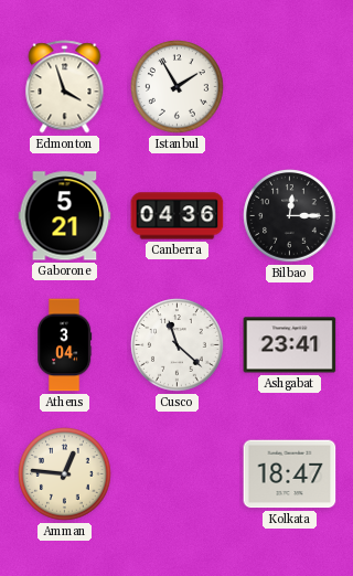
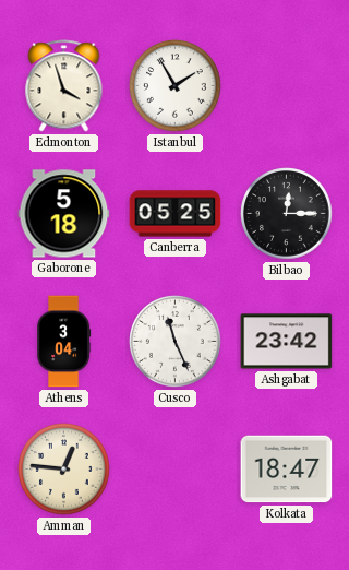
Gaborone: 5:21 -> 5:18
Canberra: 04:36 -> 05:25
Cusco: 11:22 -> 11:26
Ashgabat: 23:41 -> 23:42
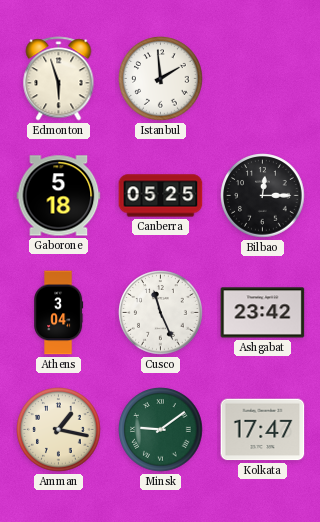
Edmonton: 3:57 -> 5:57
Istanbul: 1:55 -> 1:59
Amman: 12:46 -> 1:17
Minsk: none -> 9:09
Kolkata: 18:47 -> 17:47
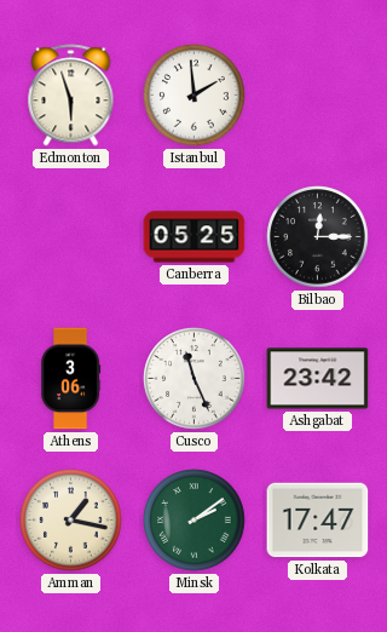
Gaborone: 5:18 -> none
Athens: 3:04 -> 3:06
Minsk: 9:09 -> 2:09
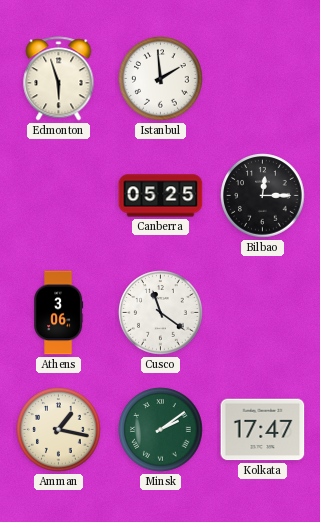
Cusco: 11:26 -> 11:21
Ashgabat: 23:42 -> none
